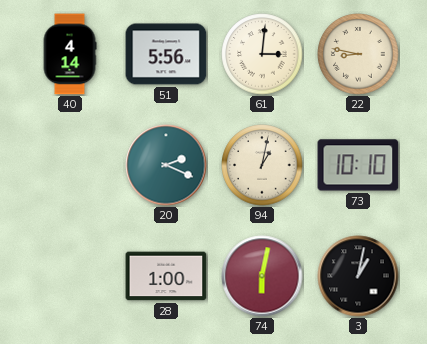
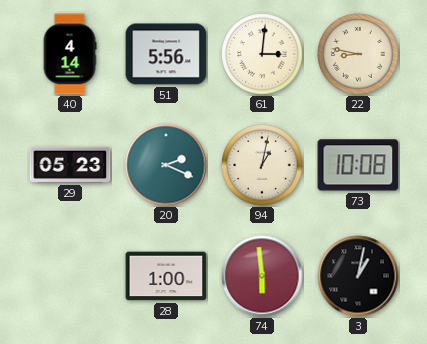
29: none -> 05:23
73: 10:10 -> 10:08
74: 6:02 -> 5:59
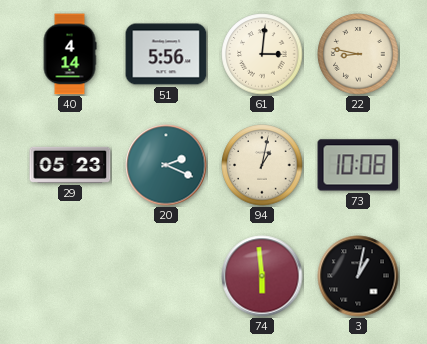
28: 1:00 -> none
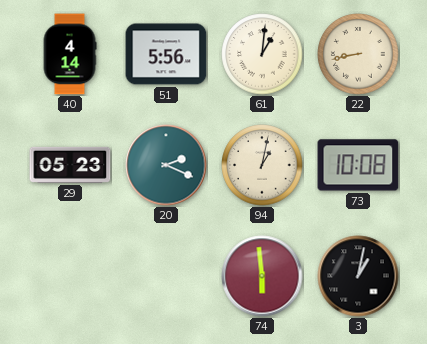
61: 3:01 -> 1:01
22: 8:47 -> 8:43
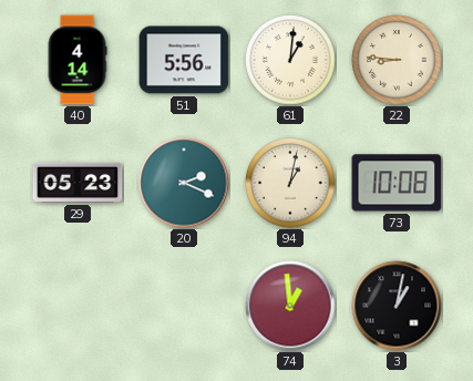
22: 8:43 -> 8:46
74: 5:59 -> 12:59
